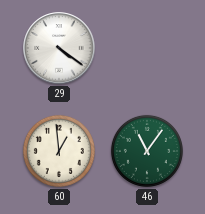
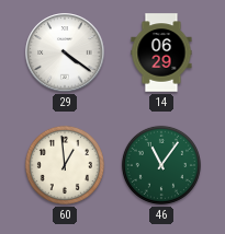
14: none -> 06:29
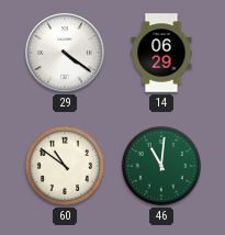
60: 12:59 -> 10:51
46: 11:06 -> 11:01
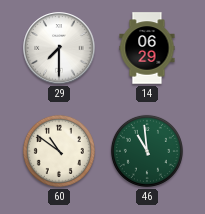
29: 4:21 -> 7:30
46: 11:01 -> 10:59
